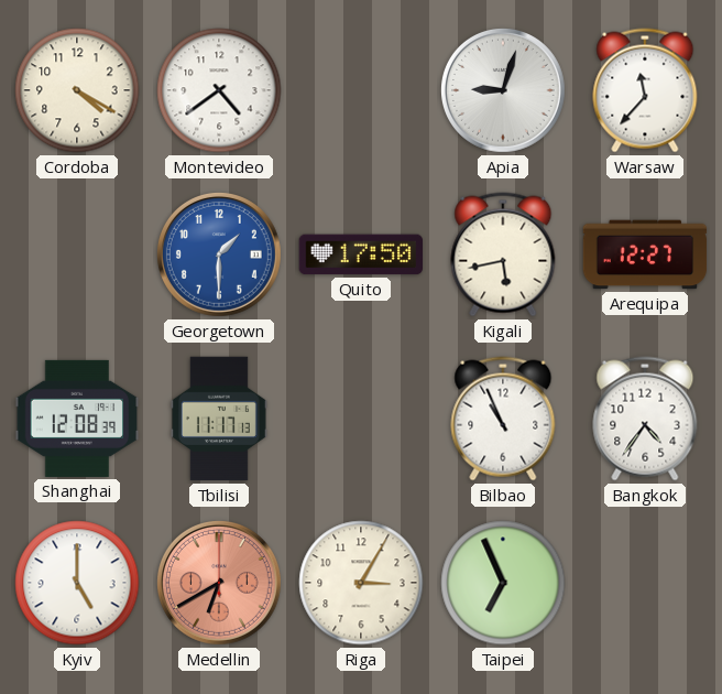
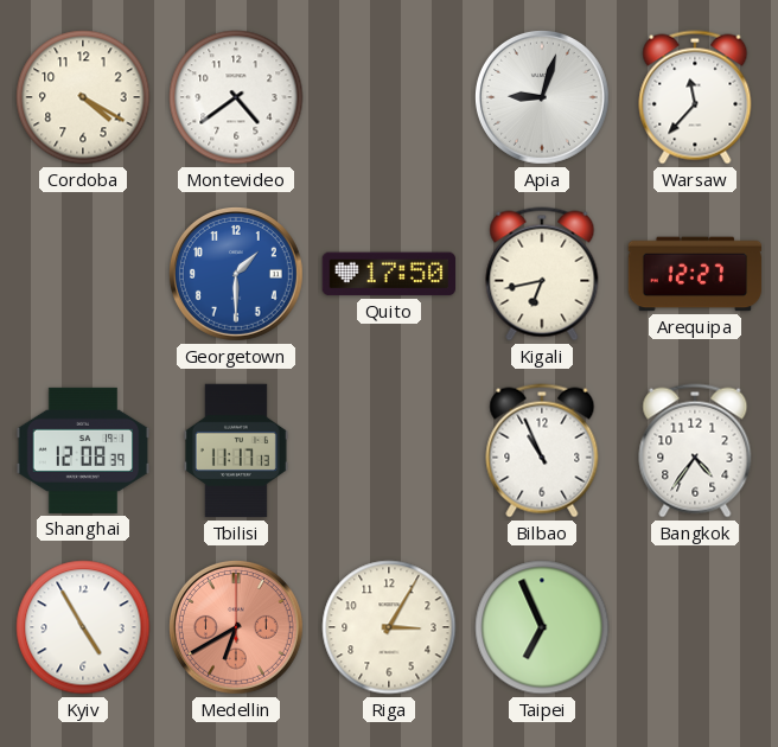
Kigali: 5:43 -> 6:43
Kyiv: 5:00 -> 4:55
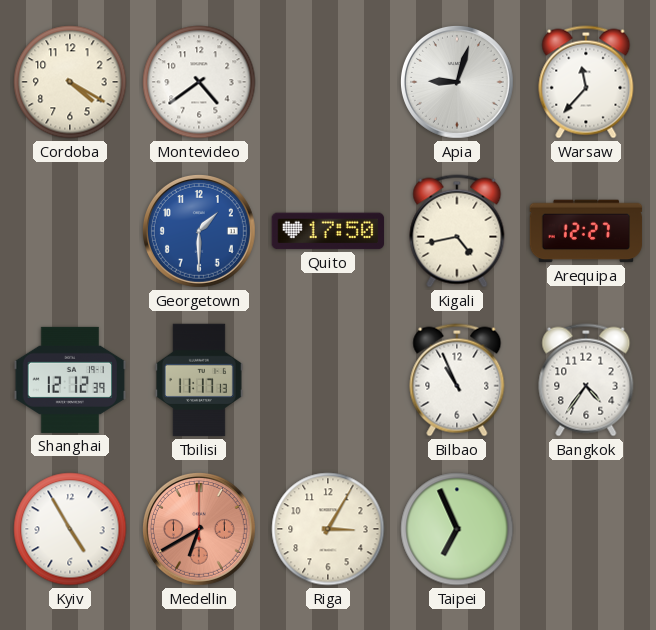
Kigali: 6:43 -> 4:43
Shanghai: 12:08 -> 12:12
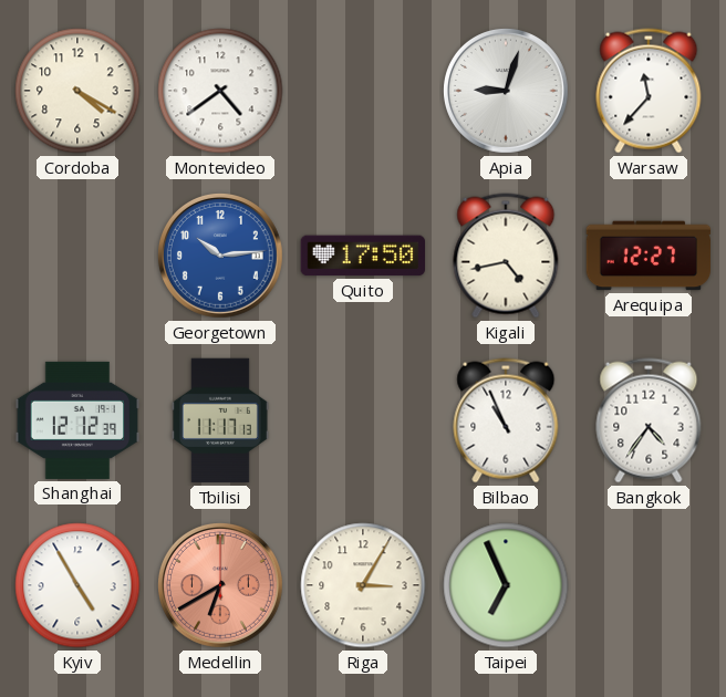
Georgetown: 1:30 -> 10:14
